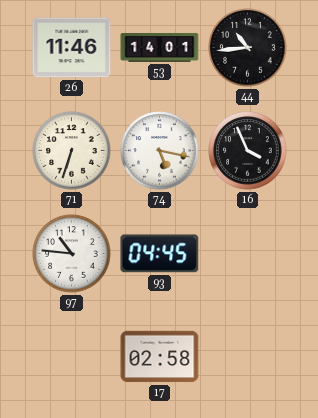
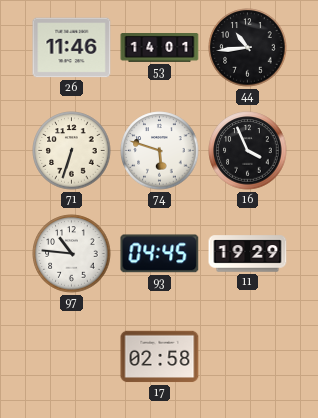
74: 5:17 -> 5:48
11: none -> 19:29
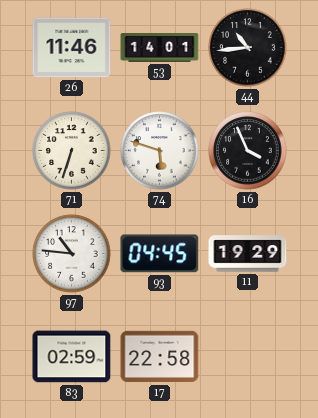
83: none -> 02:59
17: 02:58 -> 22:58
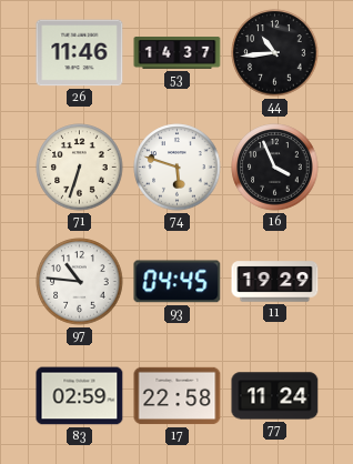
53: 14:01 -> 14:37
77: none -> 11:24
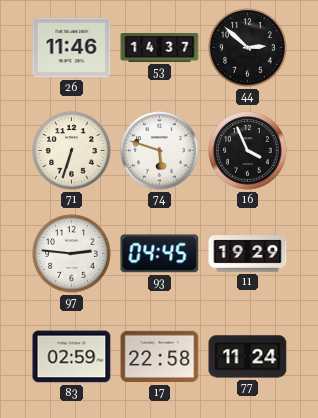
44: 10:44 -> 2:52
97: 10:46 -> 2:46
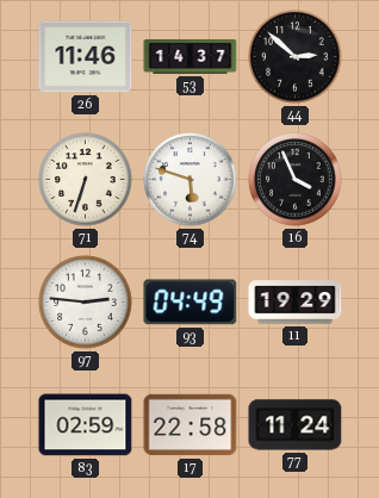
93: 04:45 -> 04:49
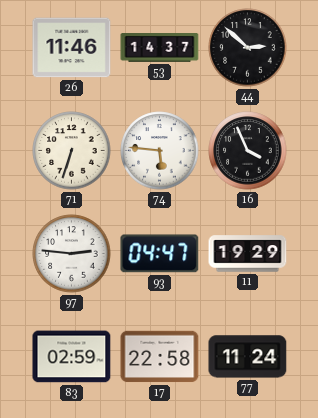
74: 5:48 -> 5:46
93: 04:49 -> 04:47
